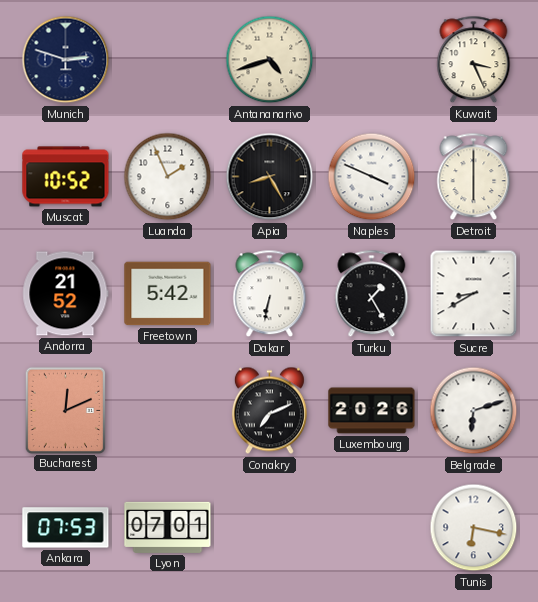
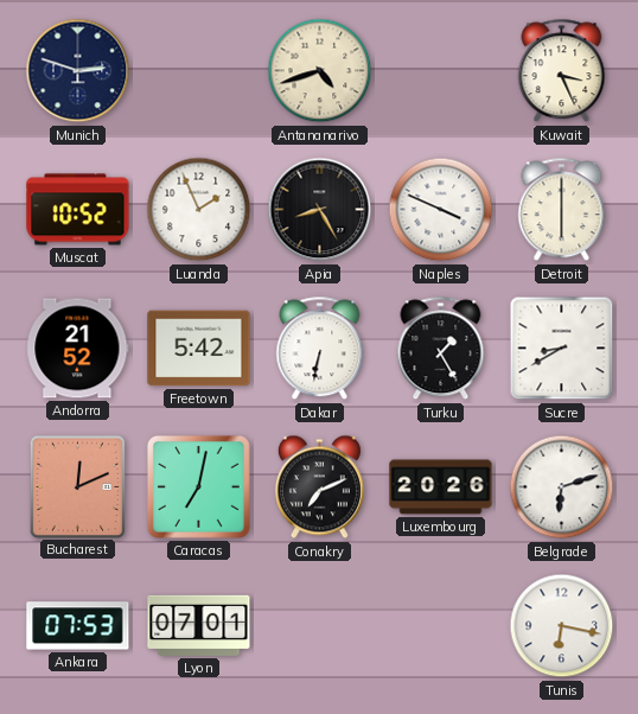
Caracas: none -> 7:02
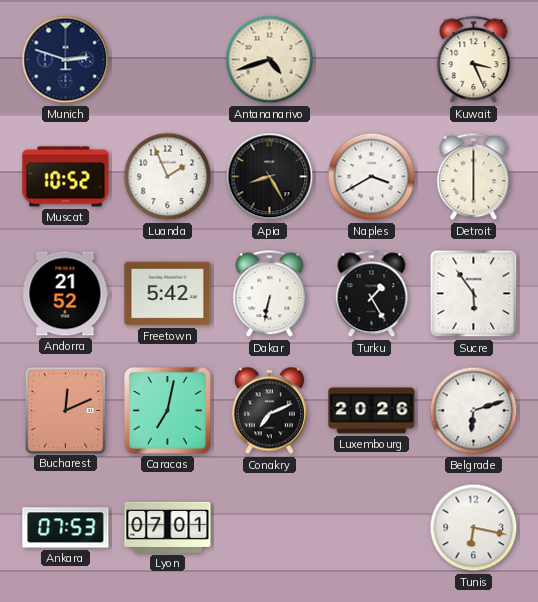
Naples: 3:49 -> 3:40
Sucre: 8:40 -> 5:54
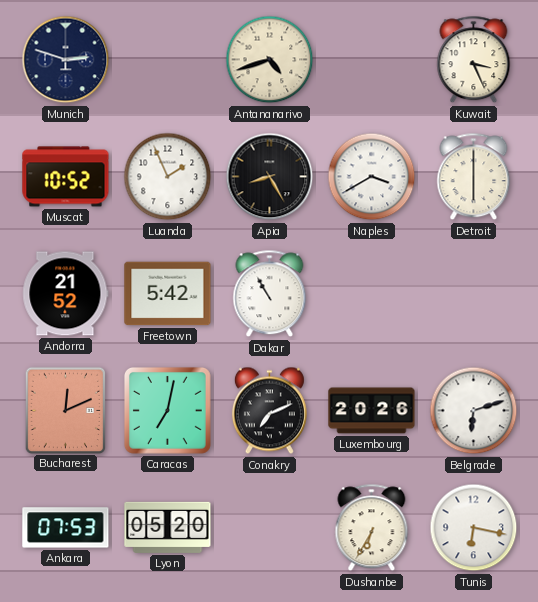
Dakar: 6:32 -> 10:55
Turku: 1:25 -> none
Sucre: 5:54 -> none
Lyon: 07:01 -> 05:20
Dushanbe: none -> 6:35
